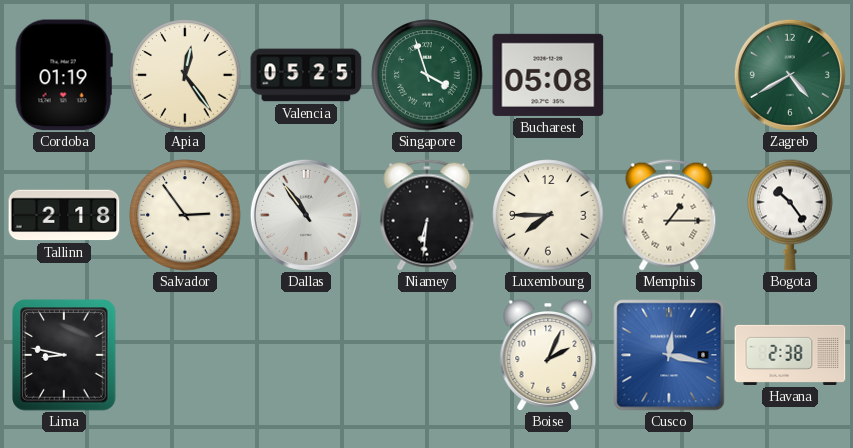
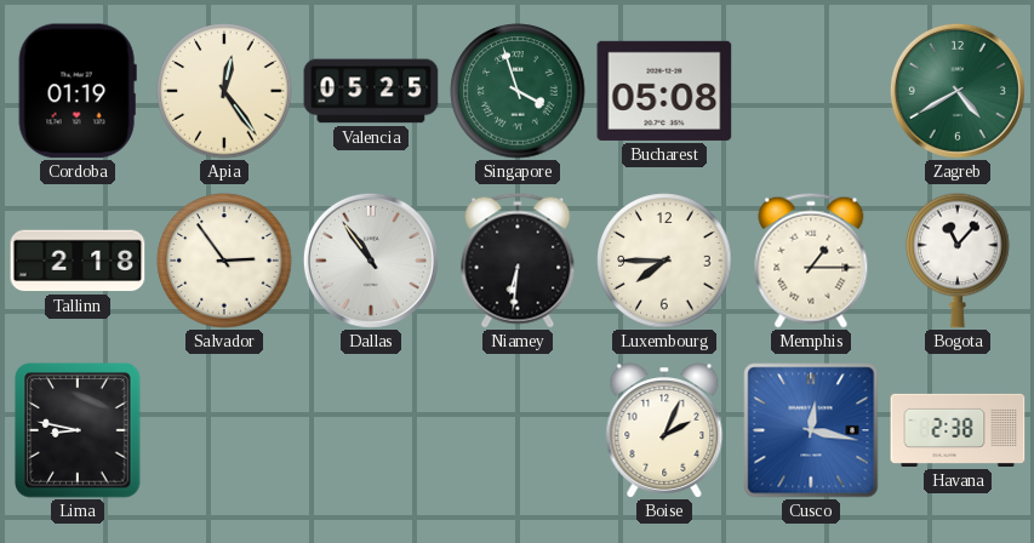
Bogota: 10:24 -> 11:07
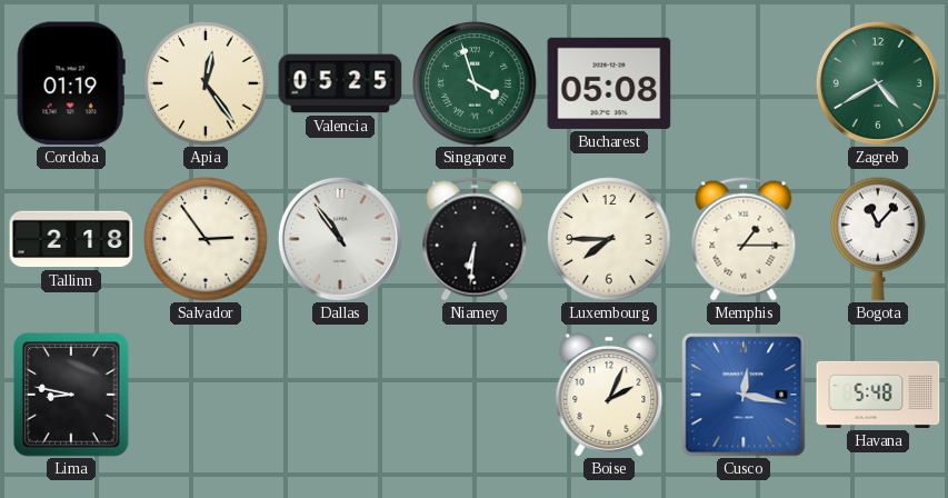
Havana: 2:38 -> 5:48
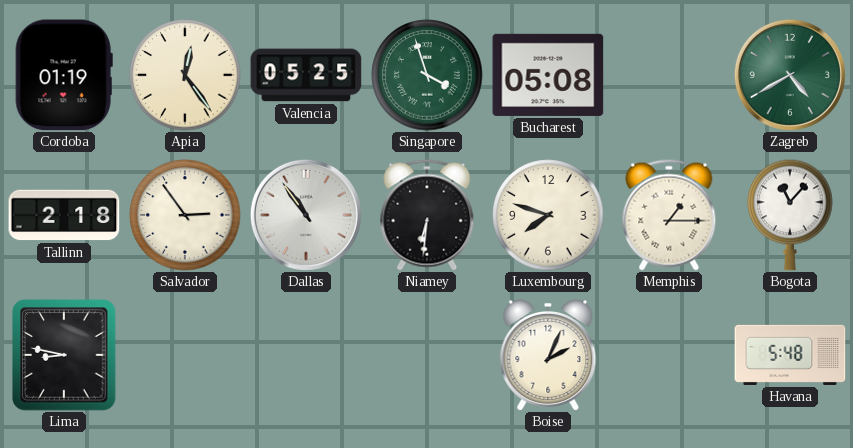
Luxembourg: 7:45 -> 7:48
Cusco: 12:17 -> none
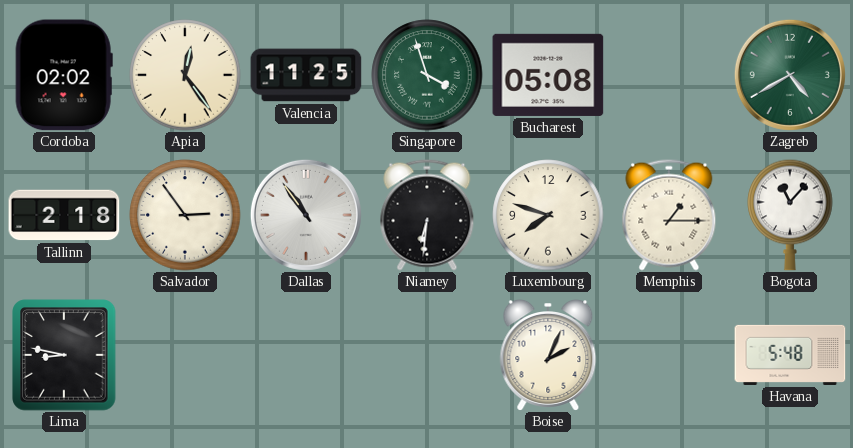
Cordoba: 01:19 -> 02:02
Valencia: 05:25 -> 11:25
